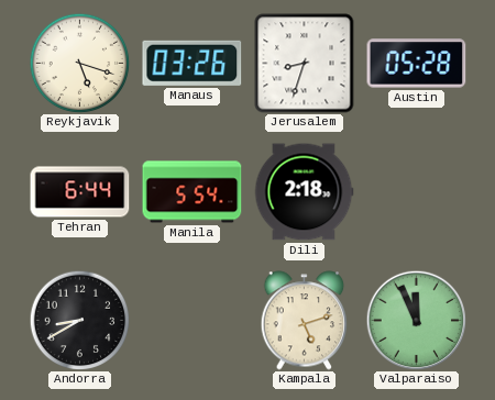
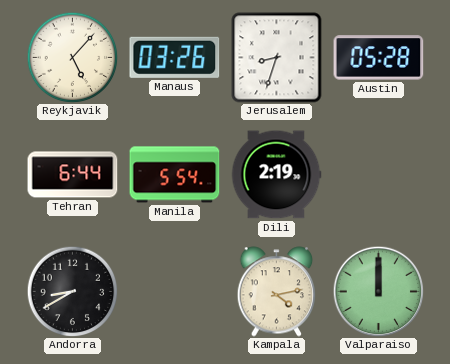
Reykjavik: 5:18 -> 5:07
Dili: 2:18 -> 2:19
Kampala: 5:12 -> 4:13
Valparaiso: 11:56 -> 12:00
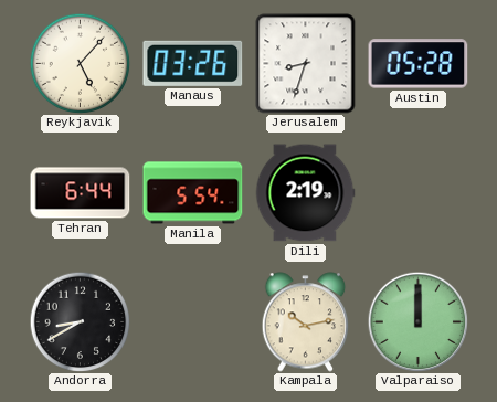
Kampala: 4:13 -> 10:13
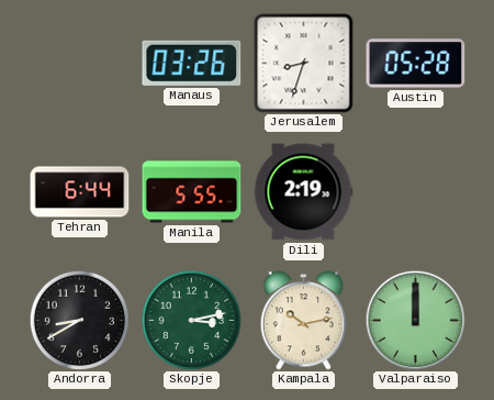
Reykjavik: 5:07 -> none
Manila: 5:54 -> 5:55
Skopje: none -> 3:13
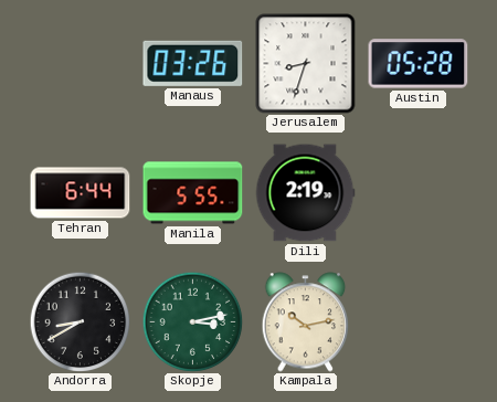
Valparaiso: 12:00 -> none
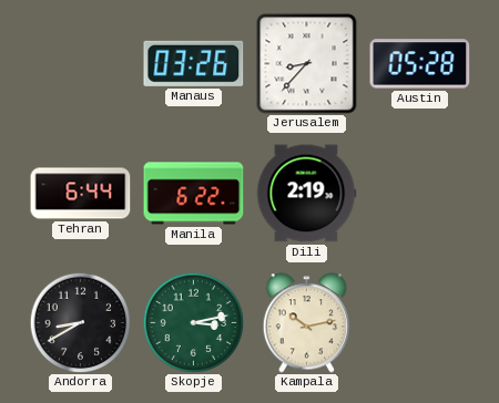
Jerusalem: 8:33 -> 8:37
Manila: 5:55 -> 6:22
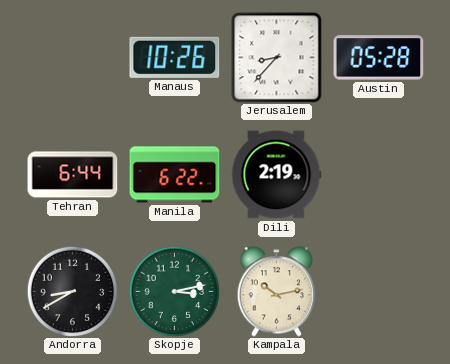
Manaus: 03:26 -> 10:26
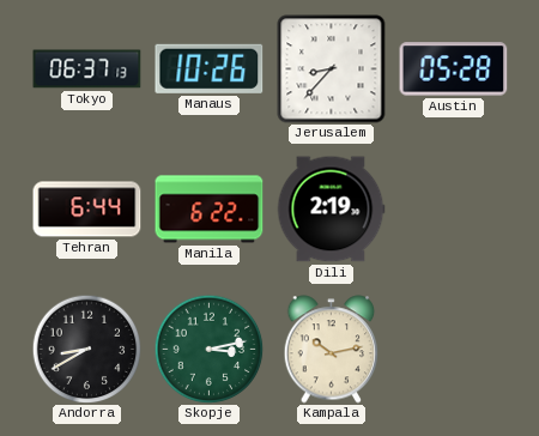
Tokyo: none -> 06:37
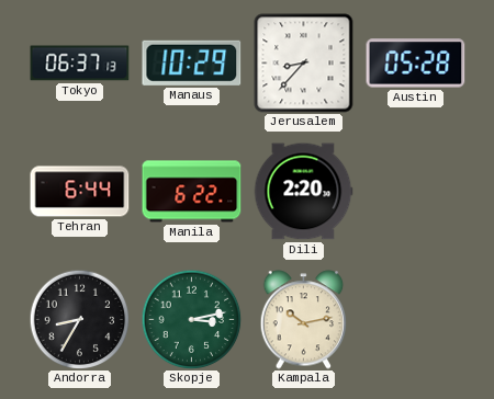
Manaus: 10:26 -> 10:29
Dili: 2:19 -> 2:20
Andorra: 8:40 -> 8:35
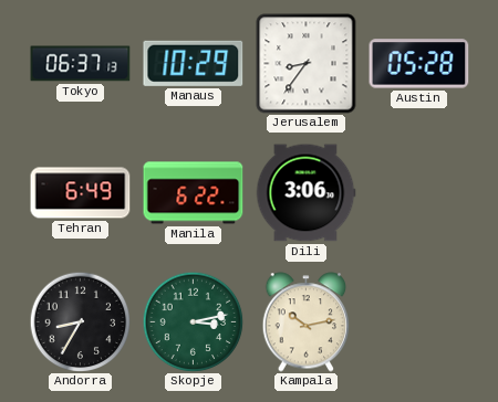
Jerusalem: 8:37 -> 8:36
Tehran: 6:44 -> 6:49
Dili: 2:20 -> 3:06
